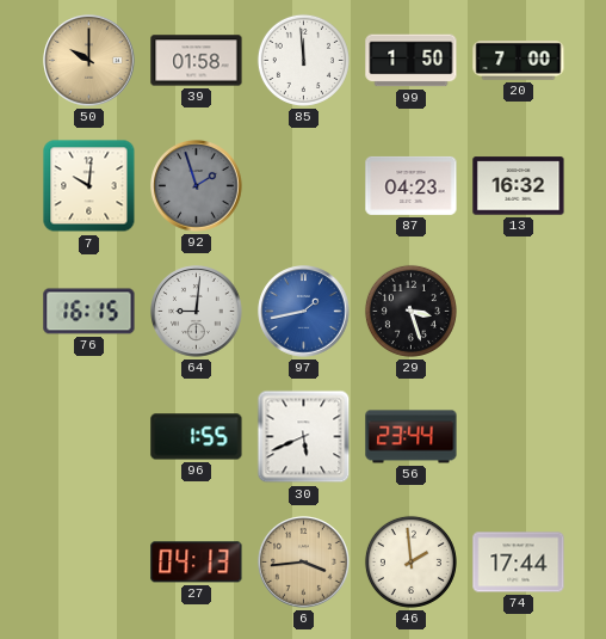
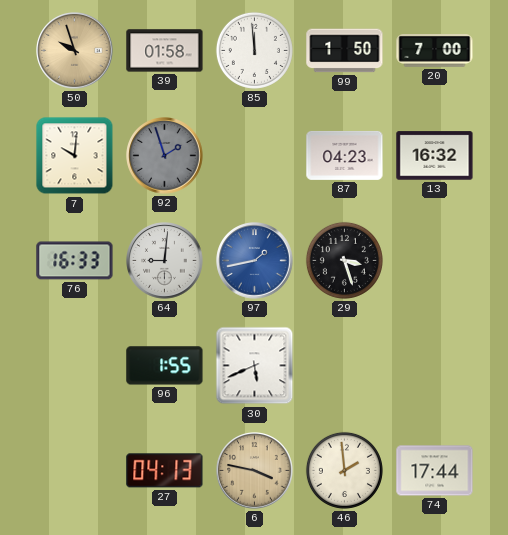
50: 10:00 -> 9:57
76: 16:15 -> 16:33
56: 23:44 -> none
6: 3:44 -> 3:47
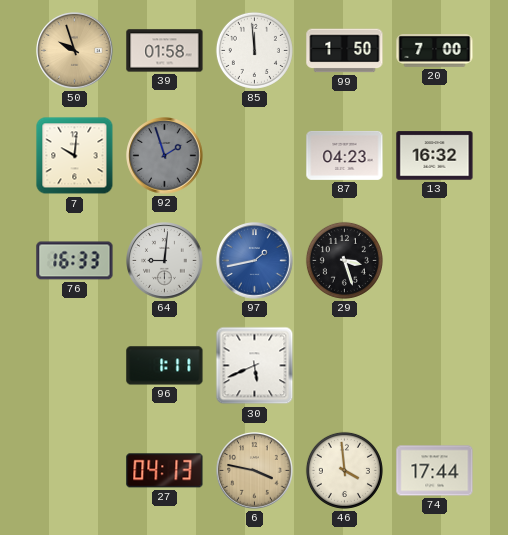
96: 1:55 -> 1:11
46: 1:59 -> 3:59
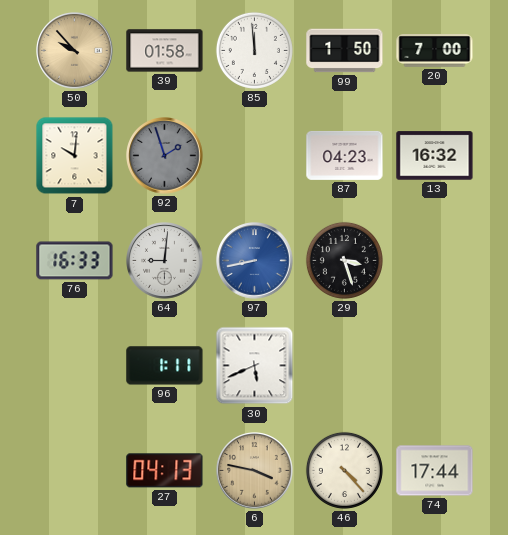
50: 9:57 -> 9:53
97: 1:43 -> 8:43
46: 3:59 -> 4:23
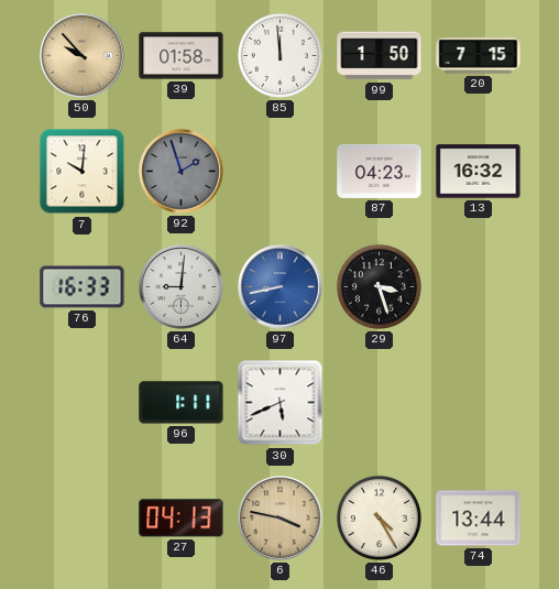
20: 7:00 -> 7:15
46: 4:23 -> 4:25
74: 17:44 -> 13:44
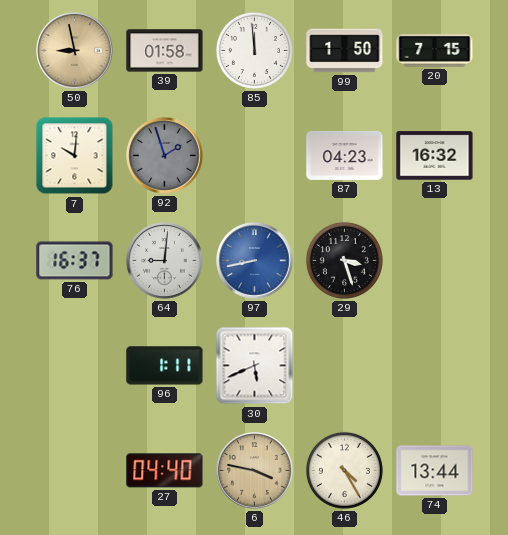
50: 9:53 -> 8:58
76: 16:33 -> 16:37
27: 04:13 -> 04:40
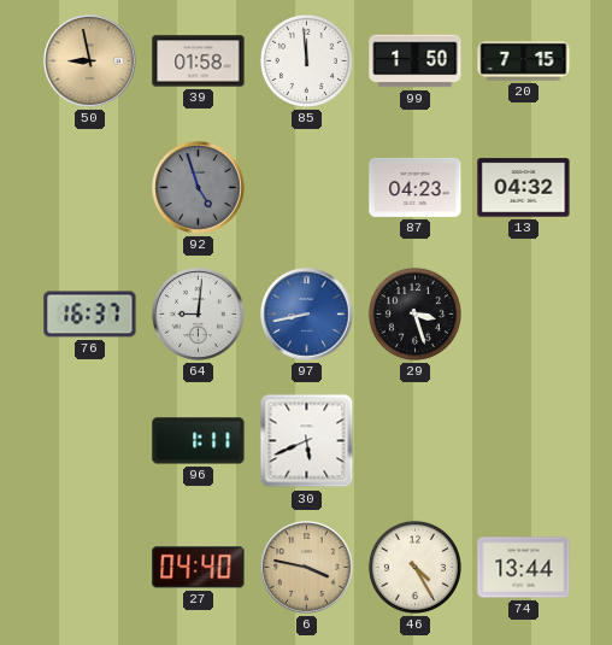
7: 10:01 -> none
92: 1:57 -> 4:57
13: 16:32 -> 04:32
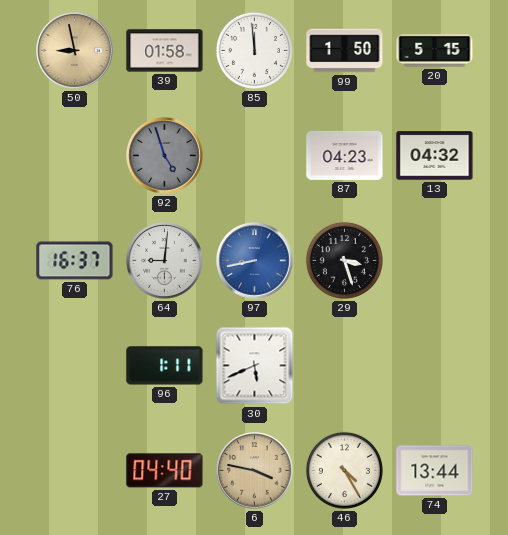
20: 7:15 -> 5:15
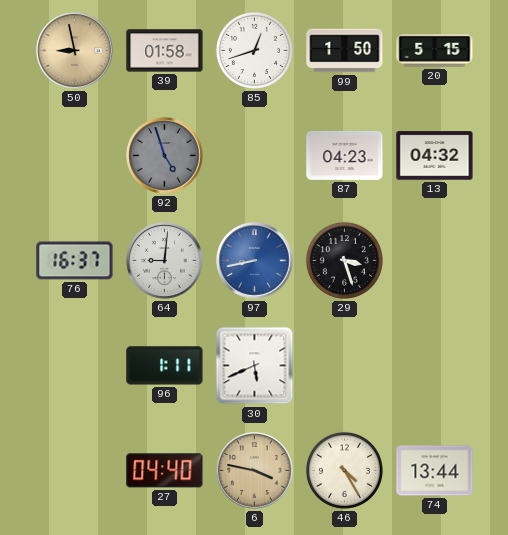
85: 11:59 -> 12:42
